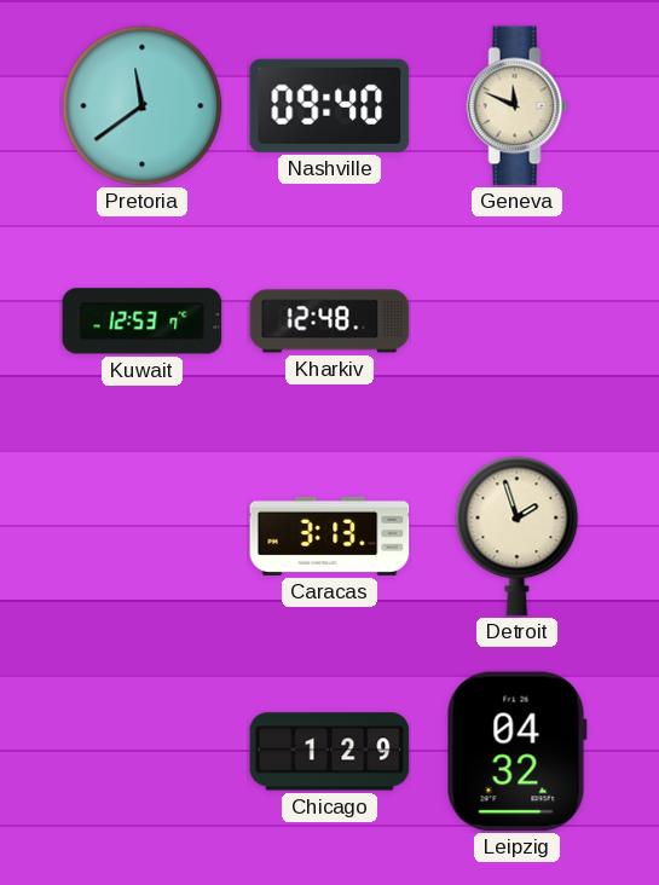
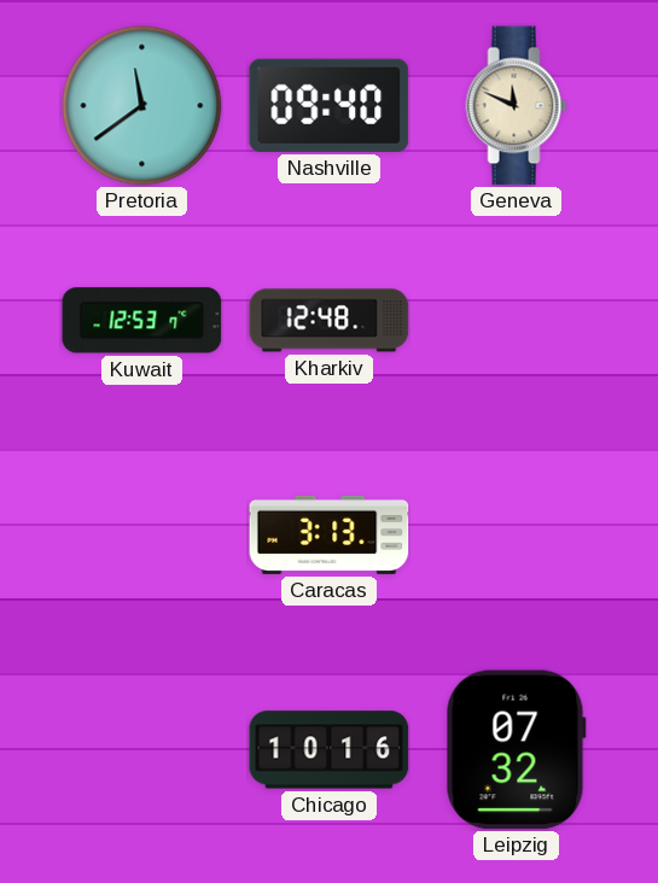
Detroit: 1:57 -> none
Chicago: 1:29 -> 10:16
Leipzig: 04:32 -> 07:32
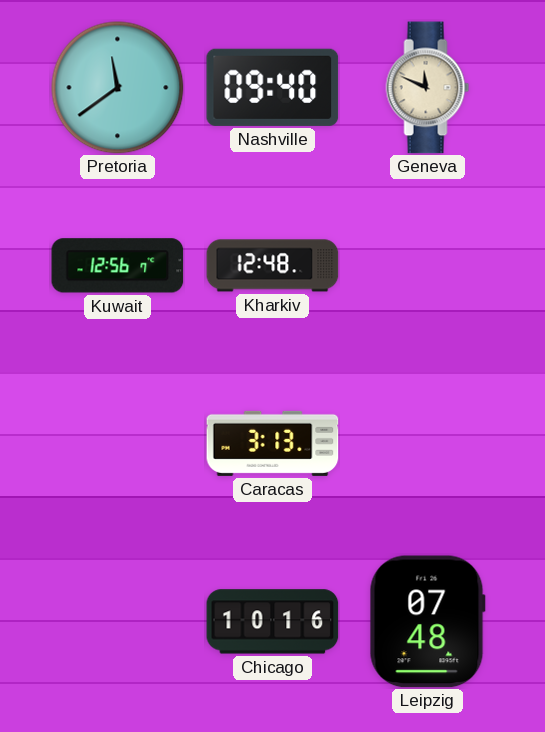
Kuwait: 12:53 -> 12:56
Leipzig: 07:32 -> 07:48
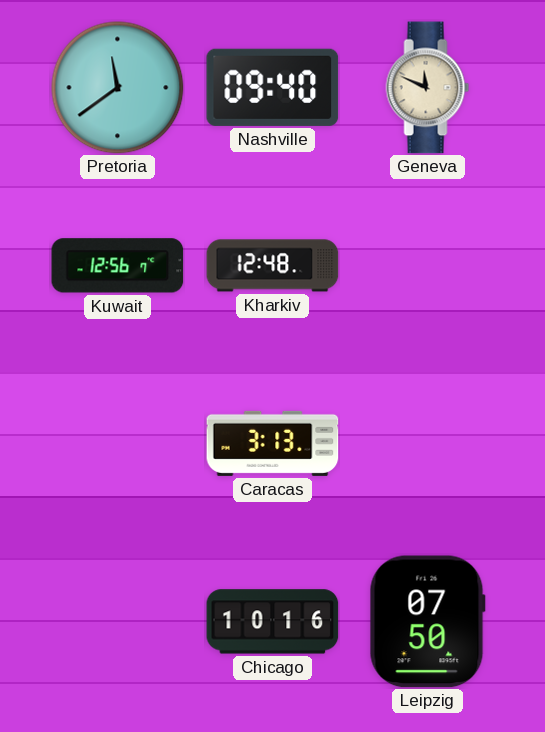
Leipzig: 07:48 -> 07:50
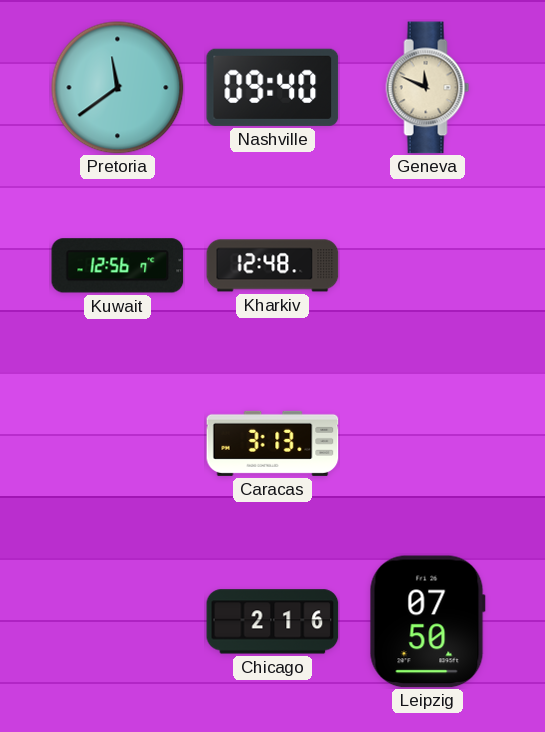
Chicago: 10:16 -> 2:16
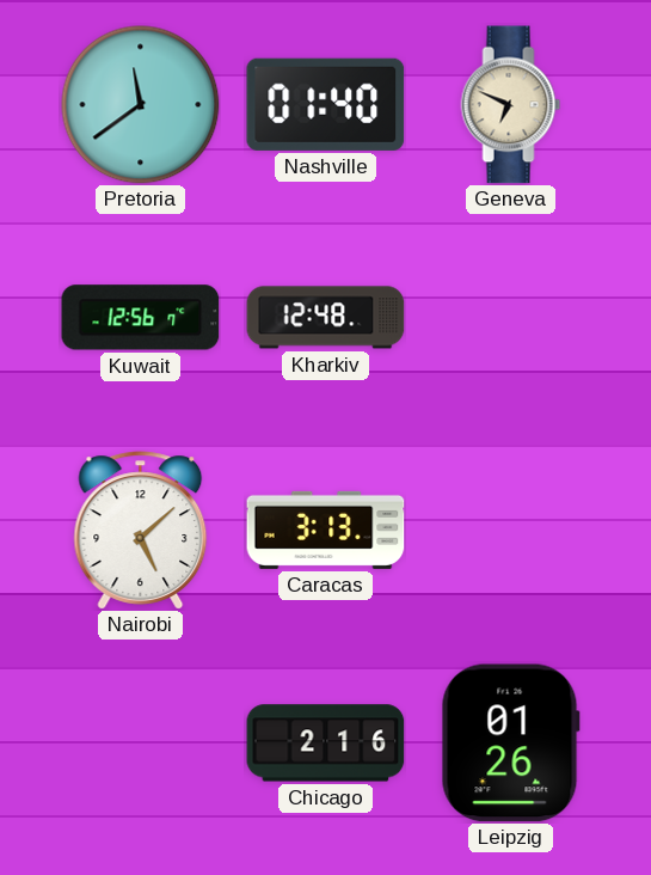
Nashville: 09:40 -> 01:40
Geneva: 11:49 -> 6:49
Nairobi: none -> 5:08
Leipzig: 07:50 -> 01:26
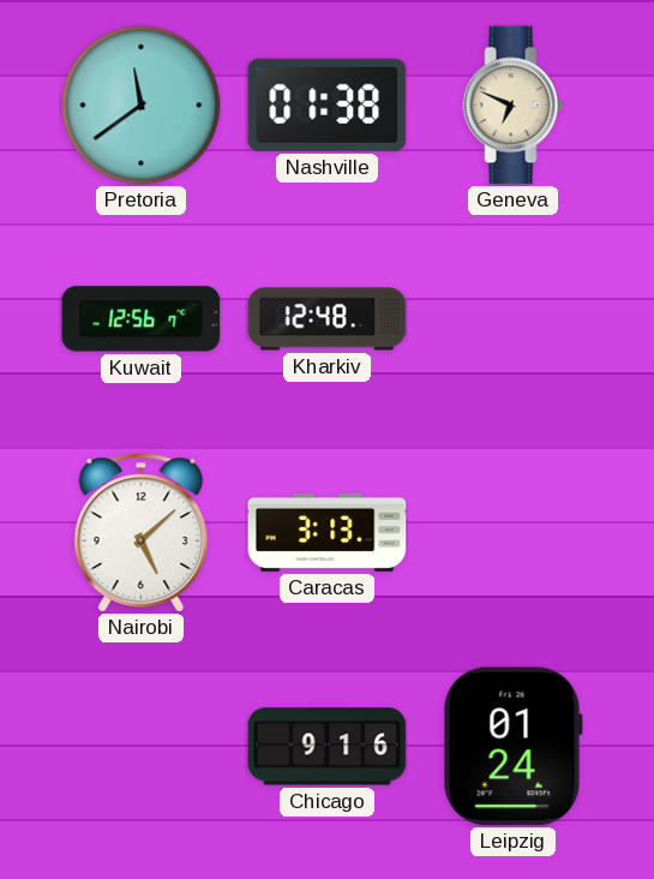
Nashville: 01:40 -> 01:38
Chicago: 2:16 -> 9:16
Leipzig: 01:26 -> 01:24
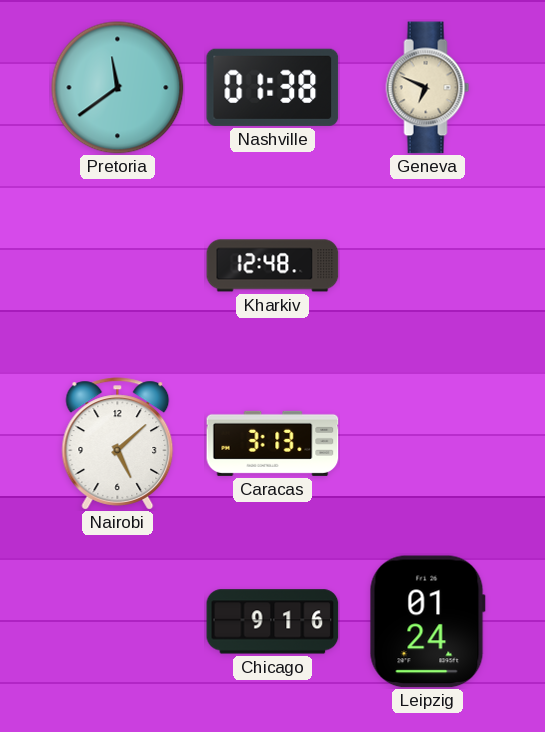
Kuwait: 12:56 -> none
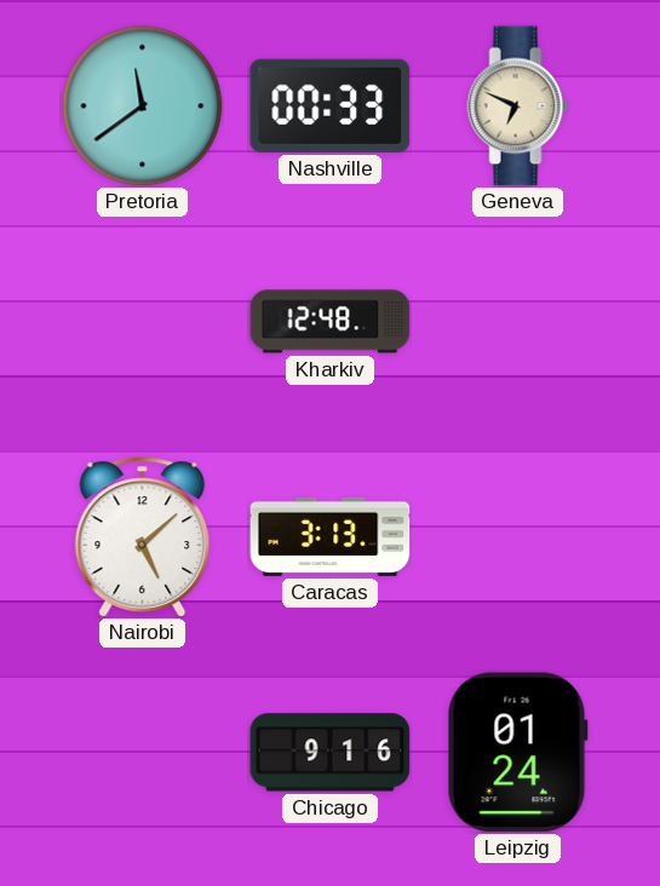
Nashville: 01:38 -> 00:33
